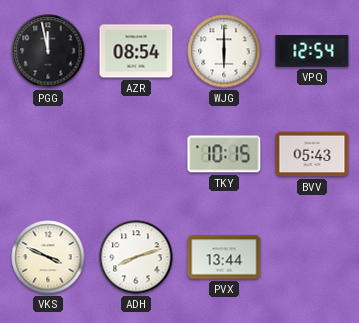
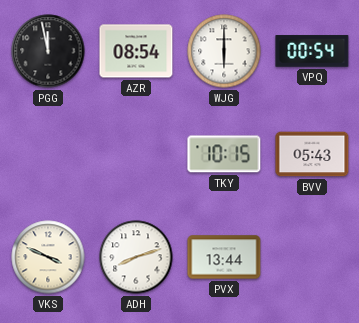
VPQ: 12:54 -> 00:54
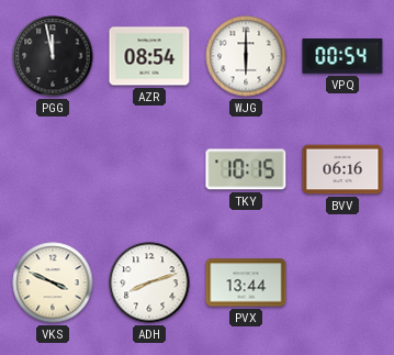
BVV: 05:43 -> 06:16
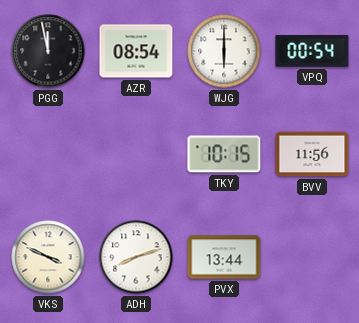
BVV: 06:16 -> 11:56
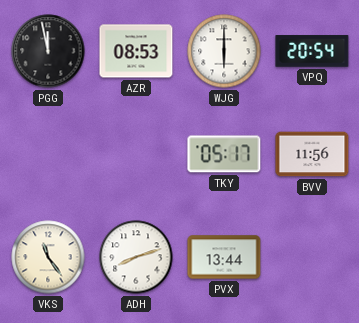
AZR: 08:54 -> 08:53
VPQ: 00:54 -> 20:54
TKY: 10:15 -> 05:17
VKS: 3:49 -> 11:24
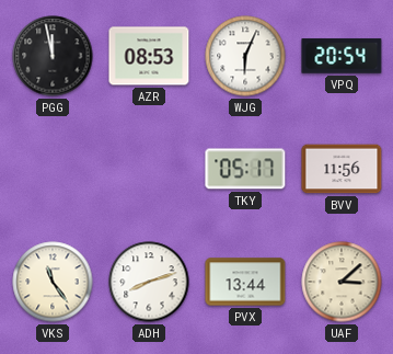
WJG: 6:00 -> 6:04
UAF: none -> 3:08
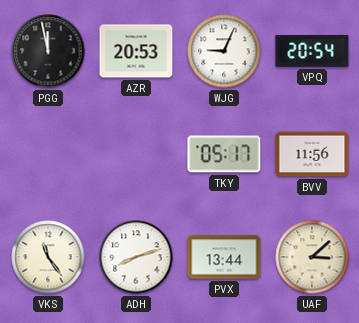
AZR: 08:53 -> 20:53
WJG: 6:04 -> 9:04
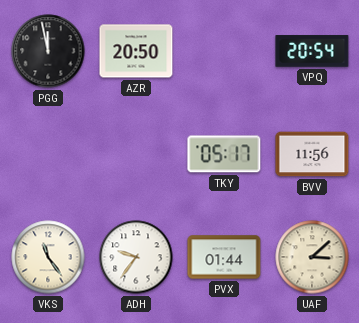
AZR: 20:53 -> 20:50
WJG: 9:04 -> none
ADH: 8:12 -> 9:36
PVX: 13:44 -> 01:44
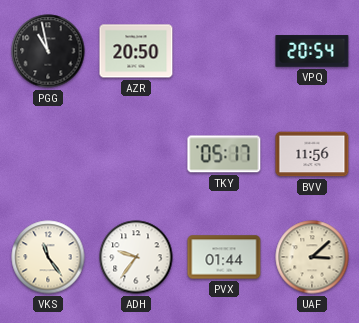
PGG: 11:58 -> 10:58
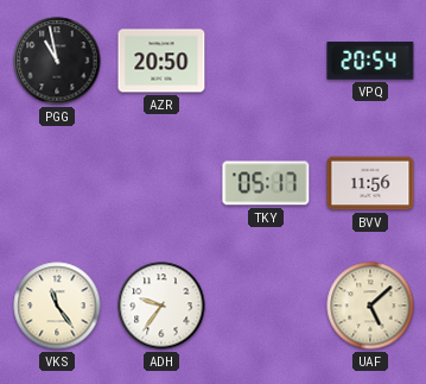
PVX: 01:44 -> none
UAF: 3:08 -> 5:08
